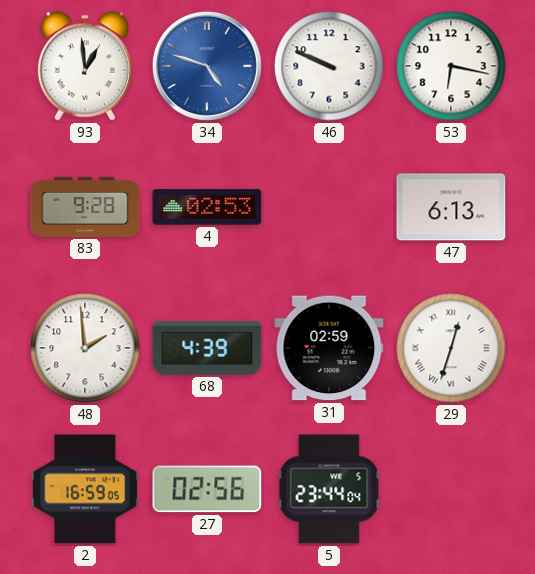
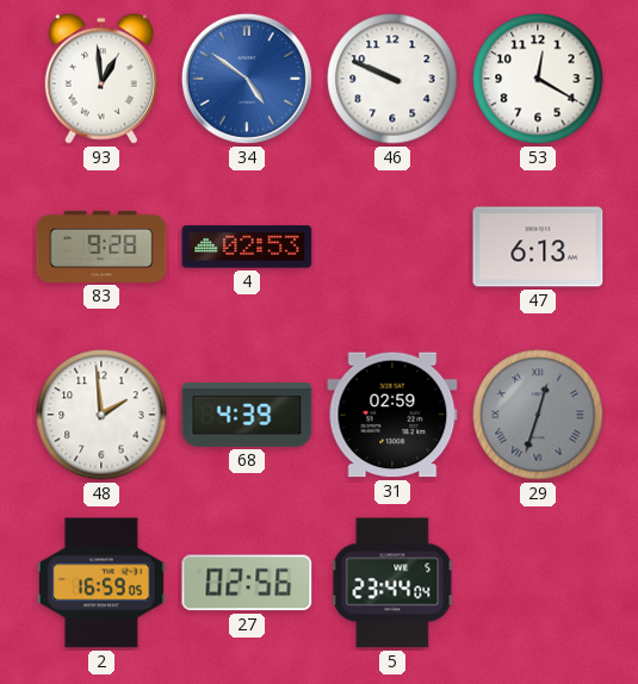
34: 4:48 -> 4:51
53: 6:17 -> 12:20
29 dial: white -> grey
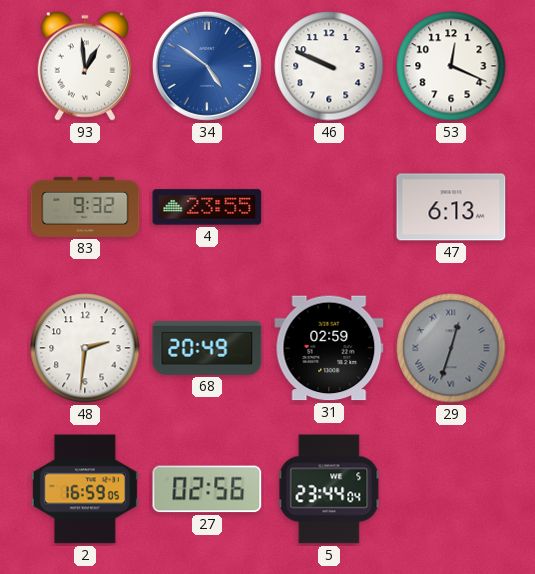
53: 12:20 -> 12:19
83: 9:28 -> 9:32
4: 02:53 -> 23:55
48: 1:59 -> 2:31
68: 4:39 -> 20:49
